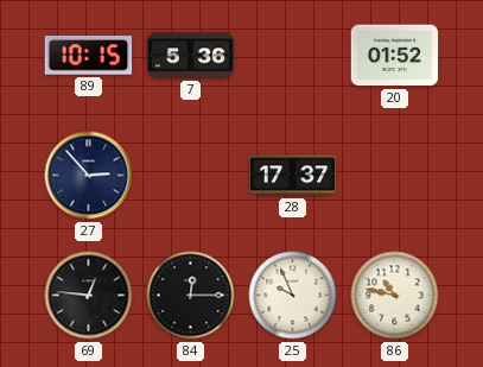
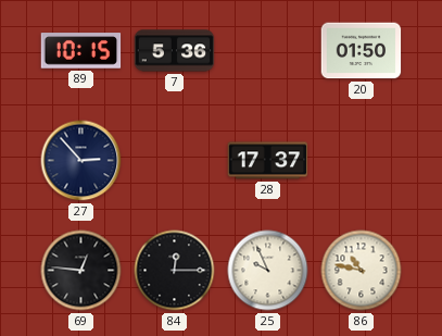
20: 01:52 -> 01:50
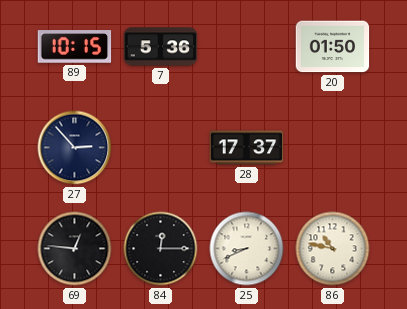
25: 9:56 -> 8:41
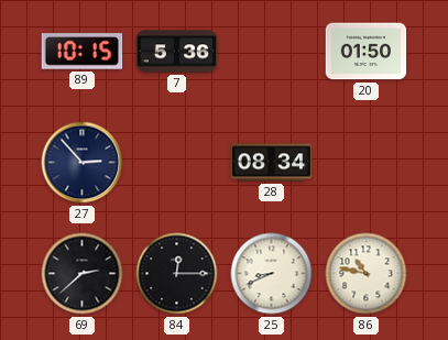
28: 17:37 -> 08:34
69: 12:46 -> 2:38
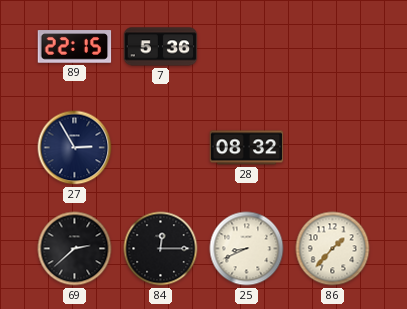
89: 10:15 -> 22:15
20: 01:50 -> none
27: 2:53 -> 2:55
28: 08:34 -> 08:32
86: 10:47 -> 1:37
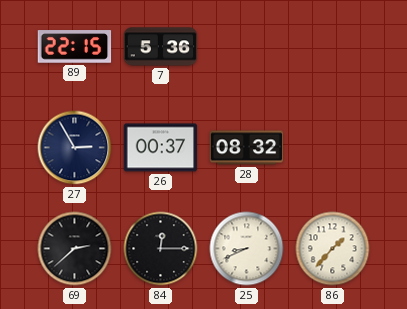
26: none -> 00:37
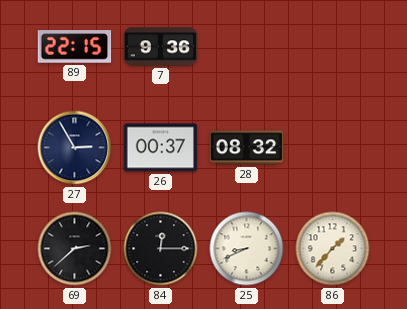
7: 5:36 -> 9:36
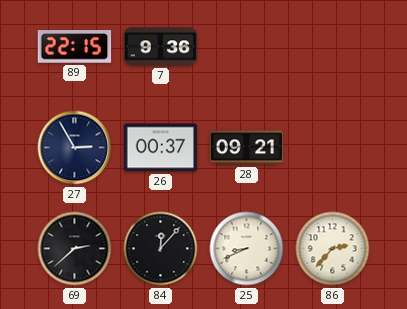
28: 08:32 -> 09:21
84: 12:15 -> 12:07
86: 1:37 -> 2:37
